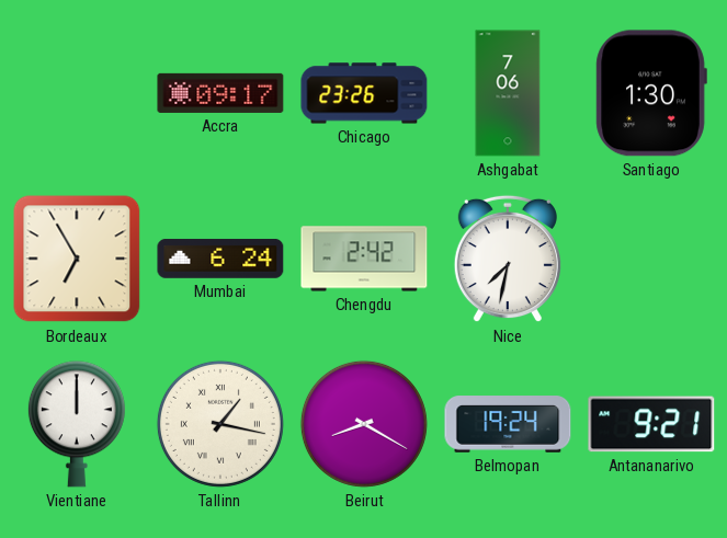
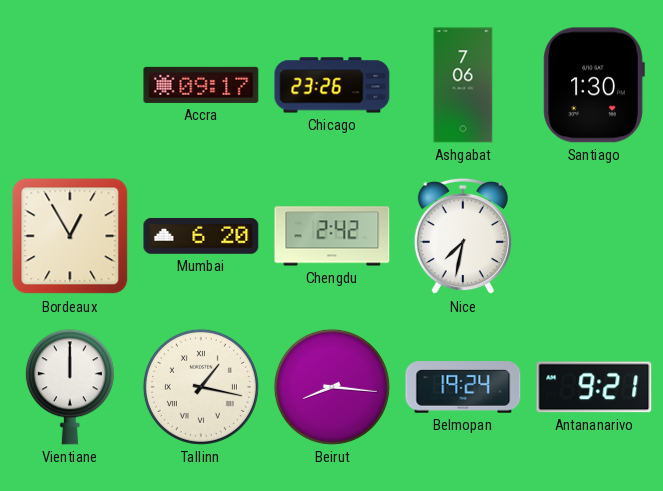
Bordeaux: 6:55 -> 12:55
Mumbai: 6:24 -> 6:20
Beirut: 8:20 -> 8:16
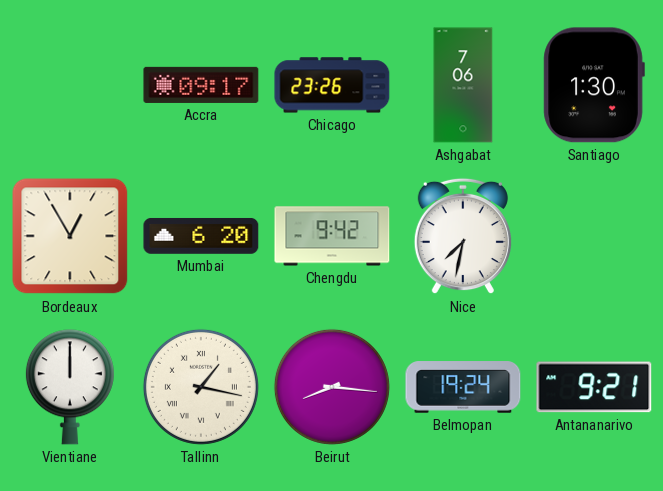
Chengdu: 2:42 -> 9:42
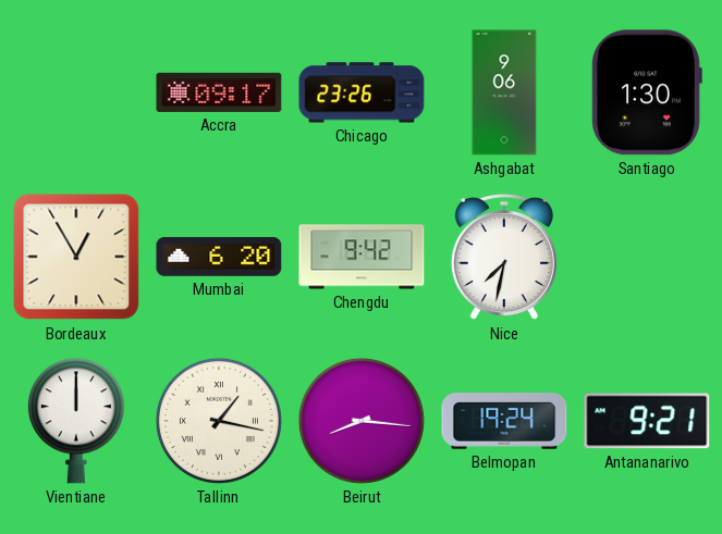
Ashgabat: 7:06 -> 9:06
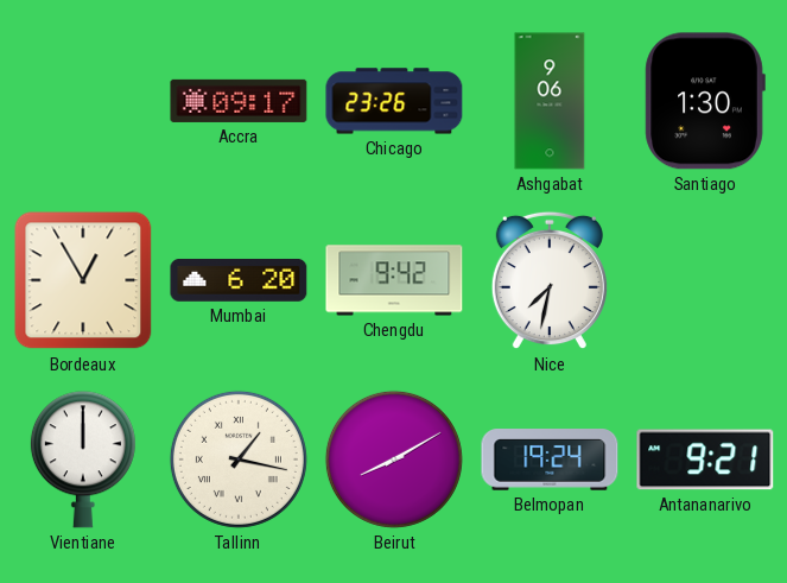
Beirut: 8:16 -> 8:10
